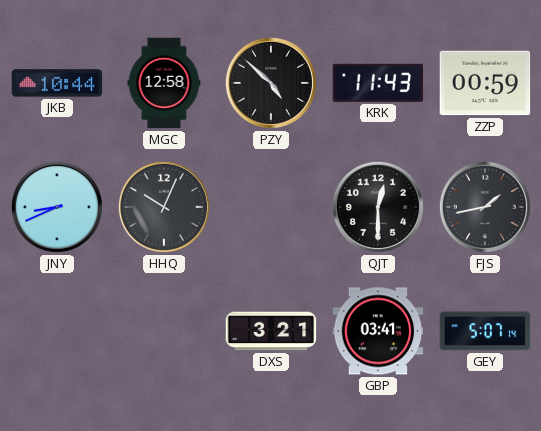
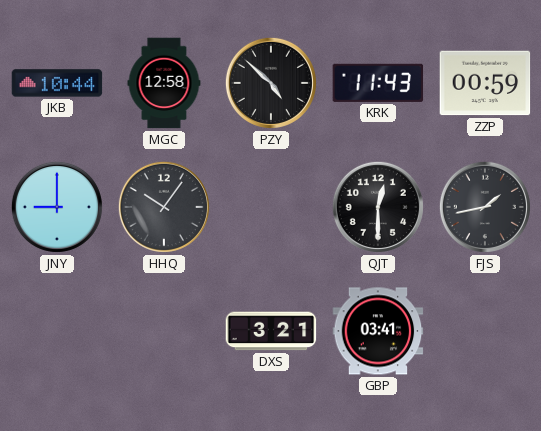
JNY: 8:41 -> 9:00
HHQ: 10:04 -> 10:06
GEY: 5:07 -> none
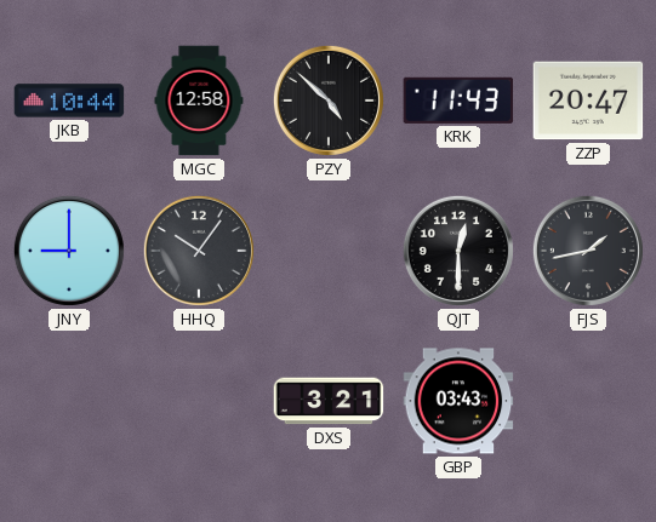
ZZP: 00:59 -> 20:47
GBP: 03:41 -> 03:43
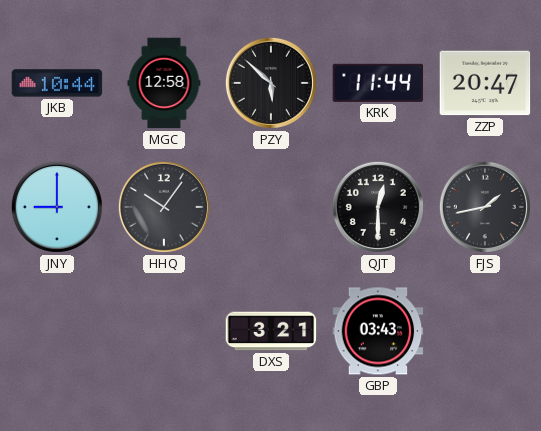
PZY: 4:52 -> 5:52
KRK: 11:43 -> 11:44
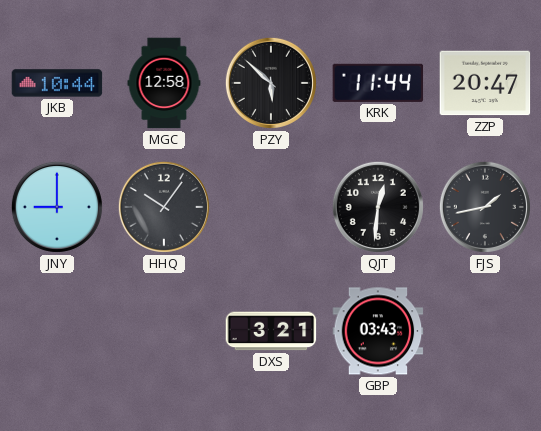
QJT: 12:30 -> 12:31
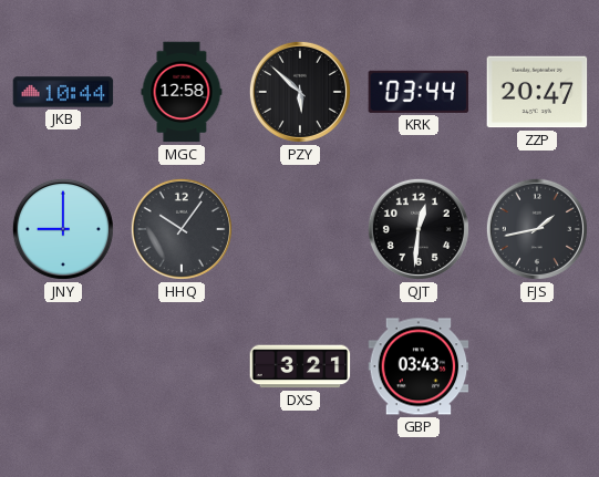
KRK: 11:44 -> 03:44
